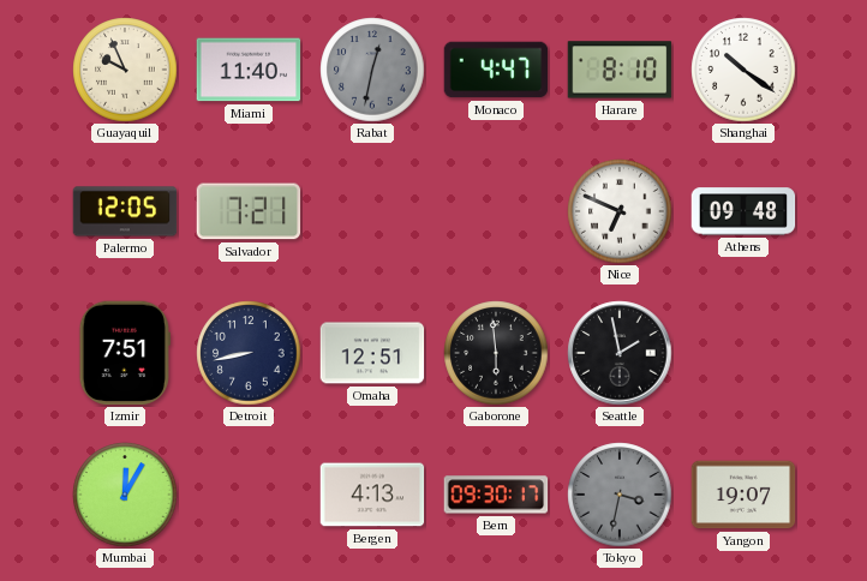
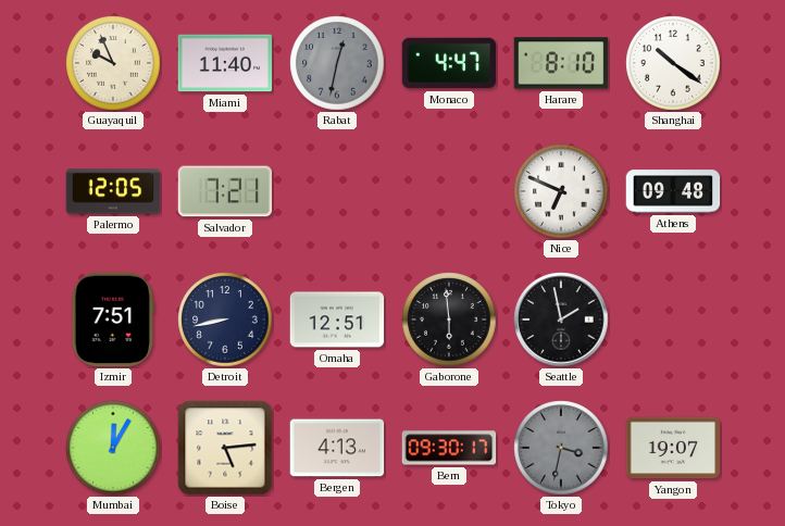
Boise: none -> 5:14
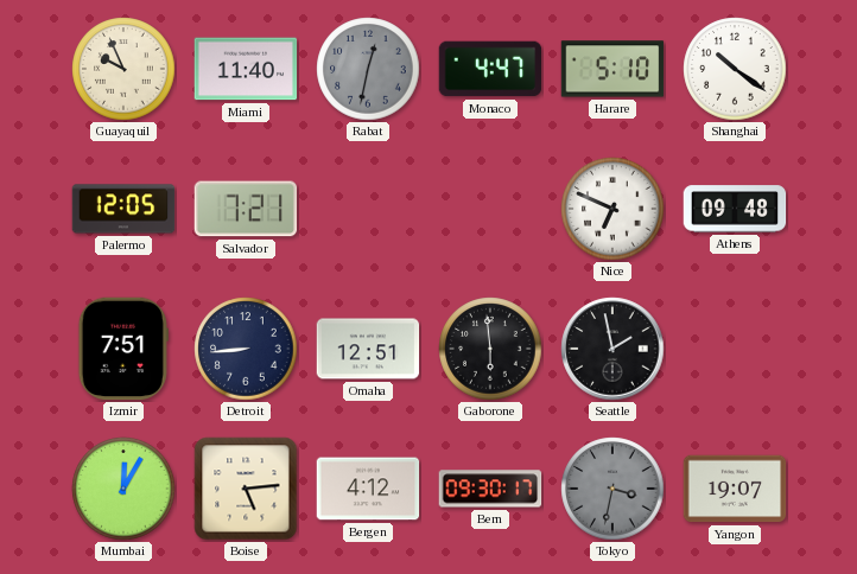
Harare: 8:10 -> 5:10
Detroit: 8:43 -> 8:44
Bergen: 4:13 -> 4:12
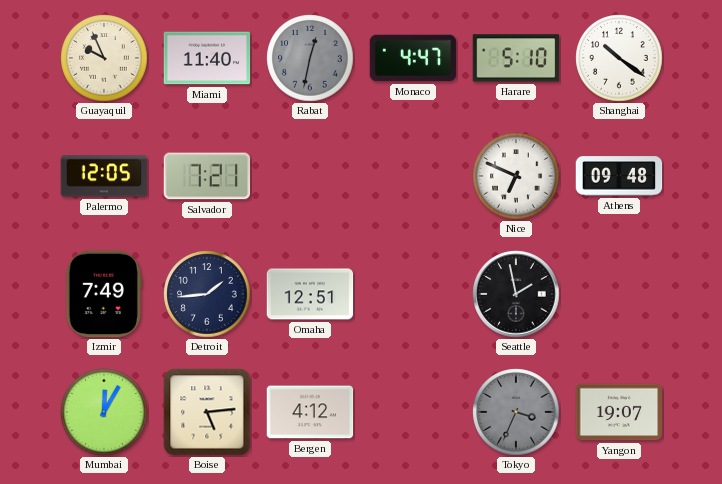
Izmir: 7:51 -> 7:49
Detroit: 8:44 -> 1:44
Gaborone: 5:59 -> none
Bern: 09:30 -> none
Tokyo: 3:32 -> 3:34
